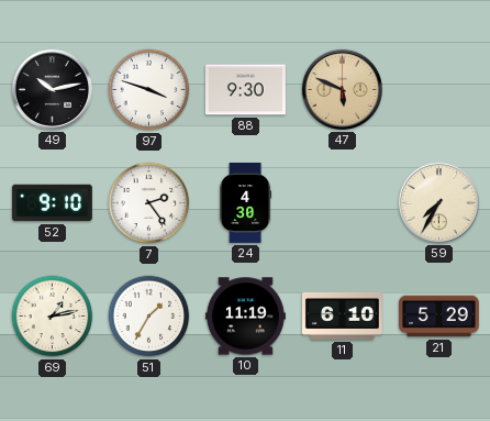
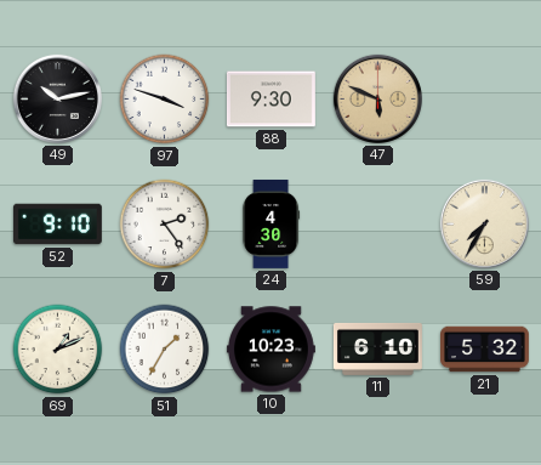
69: 1:13 -> 1:11
10: 11:19 -> 10:23
21: 5:29 -> 5:32
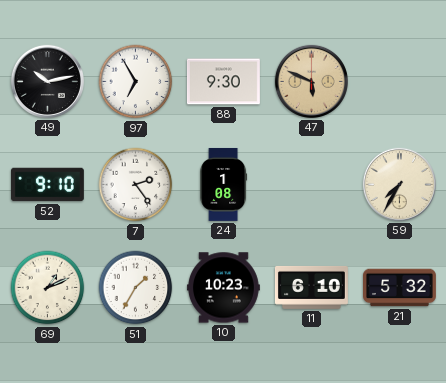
97: 3:48 -> 6:55
24: 4:30 -> 1:08
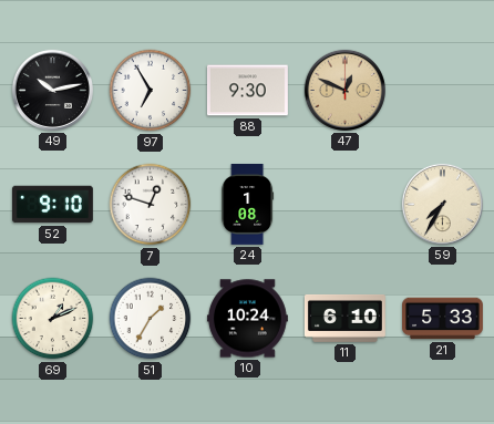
47: 5:49 -> 12:49
7: 2:24 -> 12:48
10: 10:23 -> 10:24
21: 5:32 -> 5:33
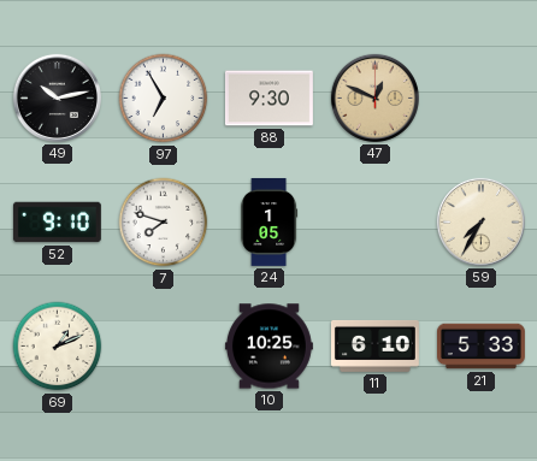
7: 12:48 -> 7:48
24: 1:08 -> 1:05
51: 1:35 -> none
10: 10:24 -> 10:25
